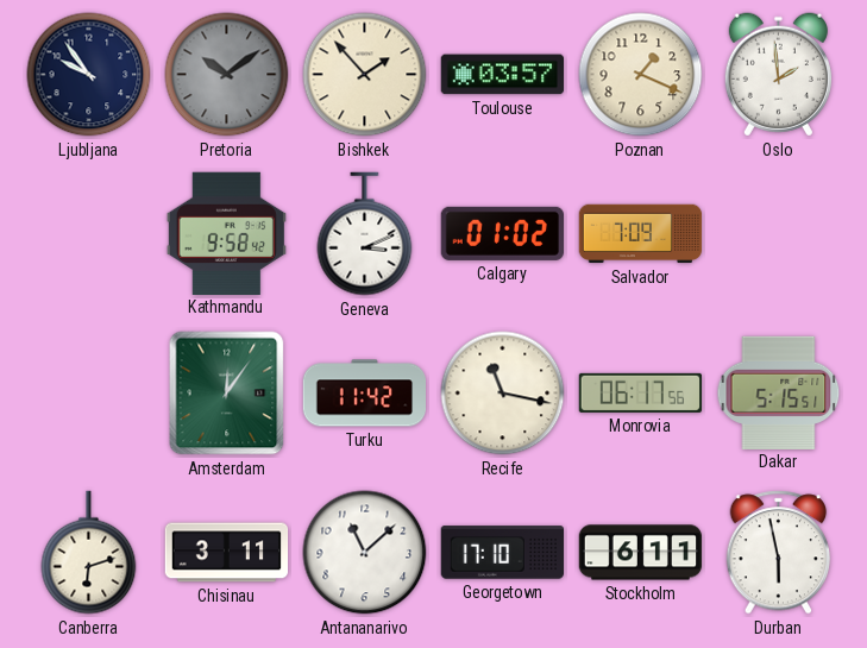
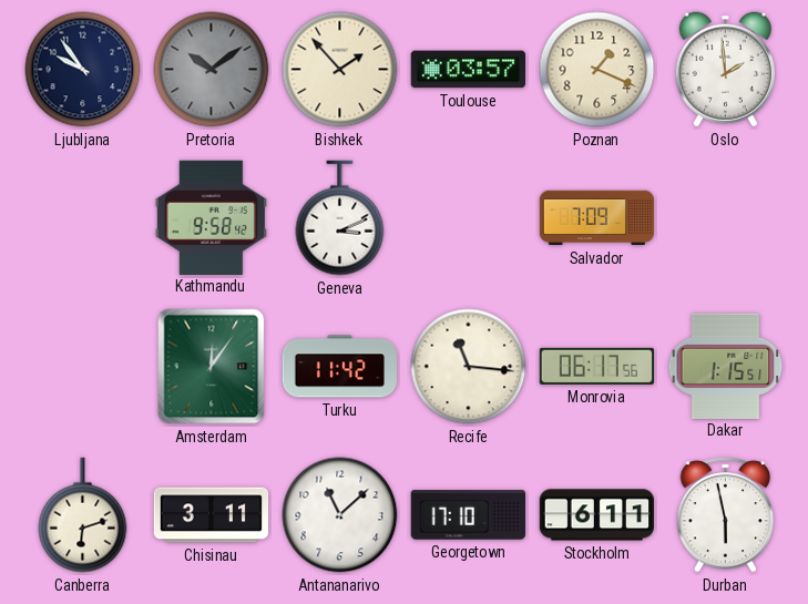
Calgary: 01:02 -> none
Recife: 11:17 -> 11:16
Dakar: 5:15 -> 1:15
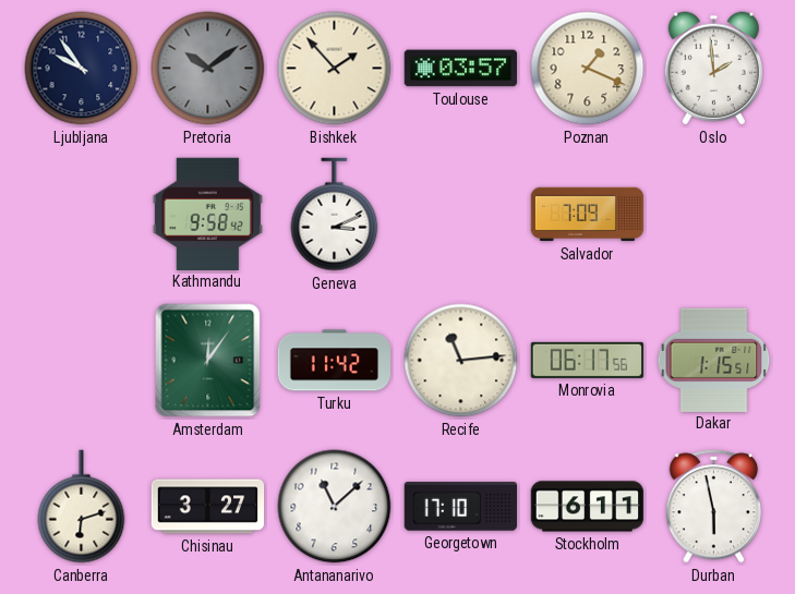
Recife: 11:16 -> 11:14
Chisinau: 3:11 -> 3:27
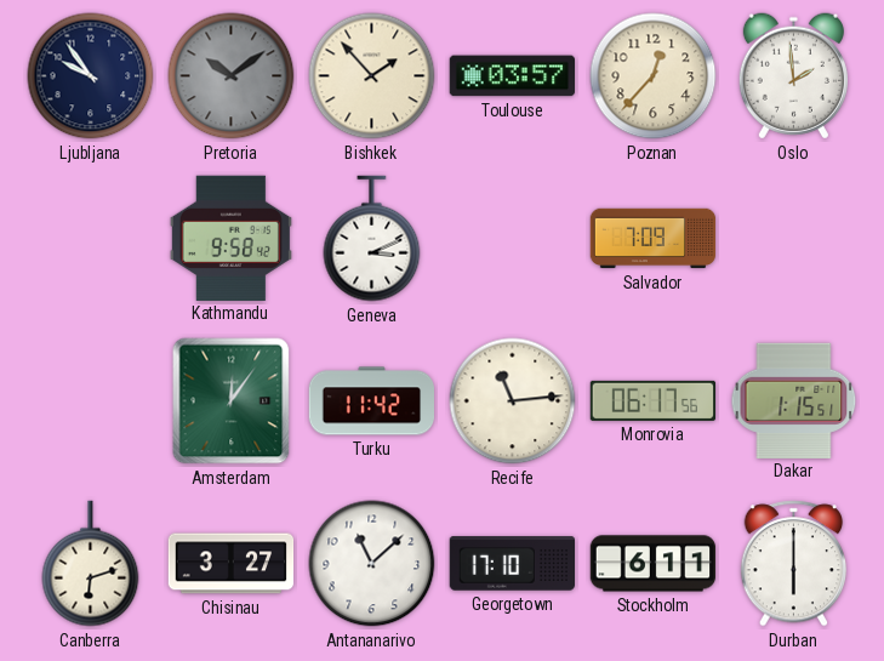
Poznan: 1:19 -> 12:37
Durban: 5:58 -> 6:00
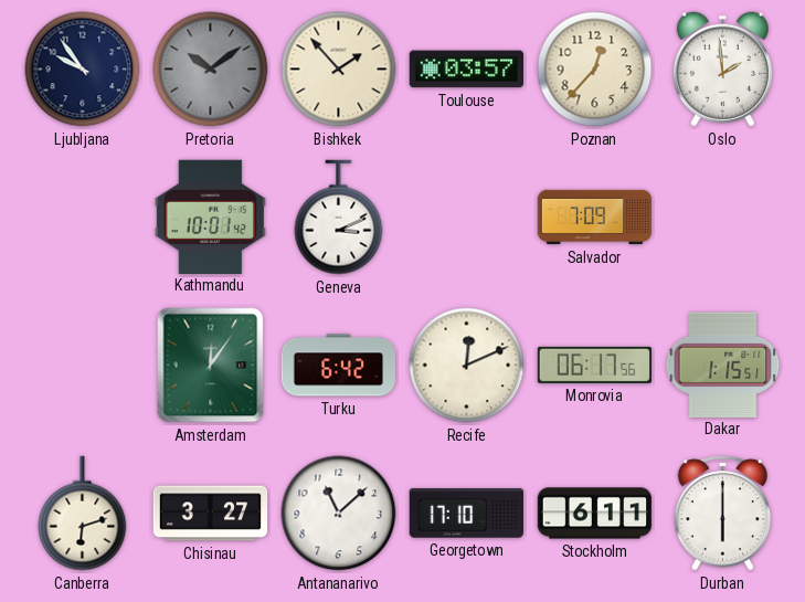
Kathmandu: 9:58 -> 10:01
Turku: 11:42 -> 6:42
Recife: 11:14 -> 12:11
